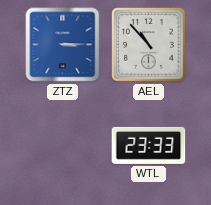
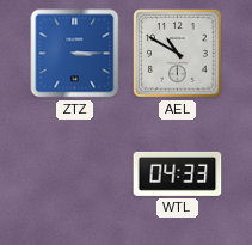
AEL: 10:53 -> 10:50
WTL: 23:33 -> 04:33
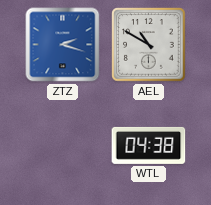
ZTZ: 3:15 -> 2:18
WTL: 04:33 -> 04:38
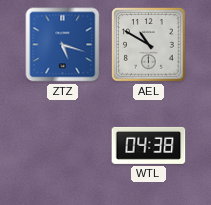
ZTZ: 2:18 -> 5:18
